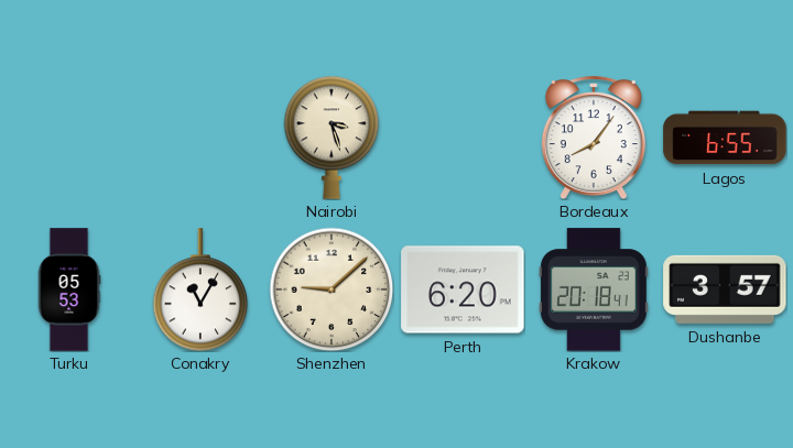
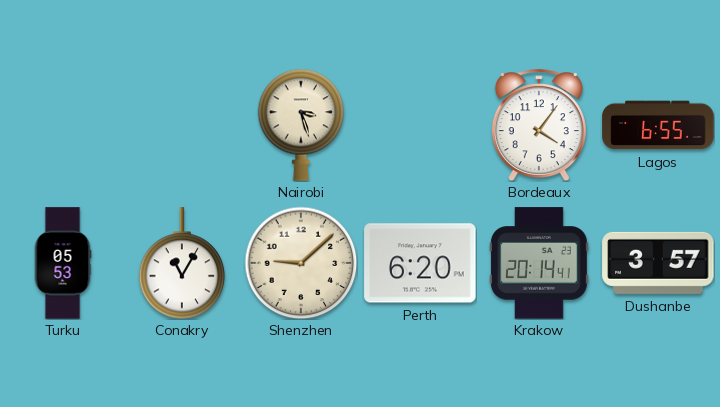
Bordeaux: 8:06 -> 4:06
Krakow: 20:18 -> 20:14
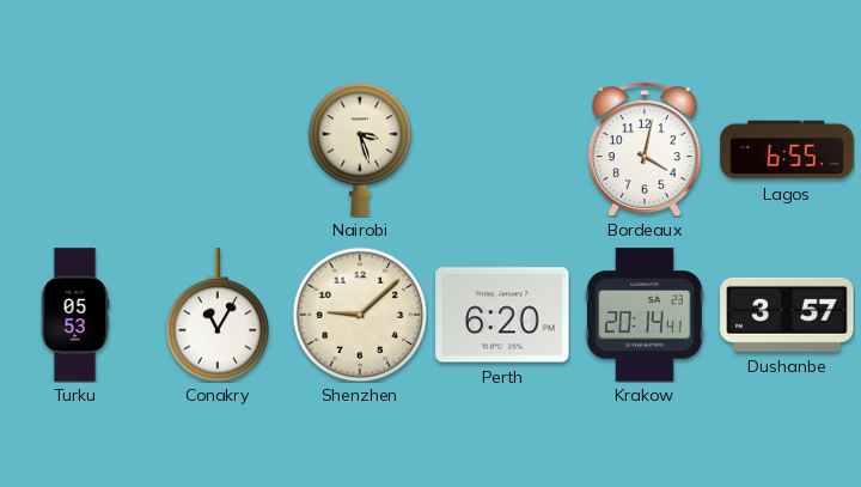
Bordeaux: 4:06 -> 4:02
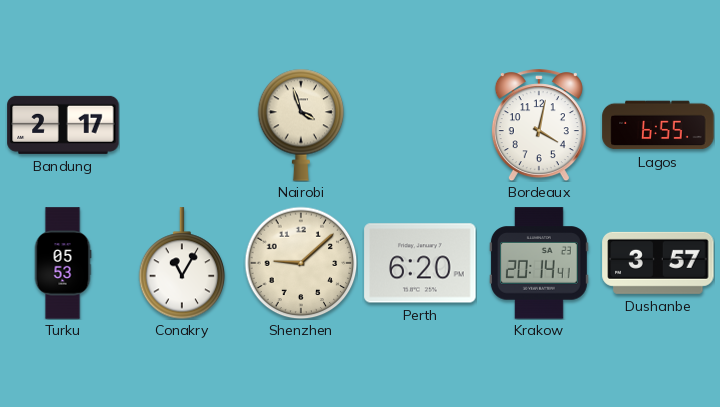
Bandung: none -> 2:17
Nairobi: 3:27 -> 3:57
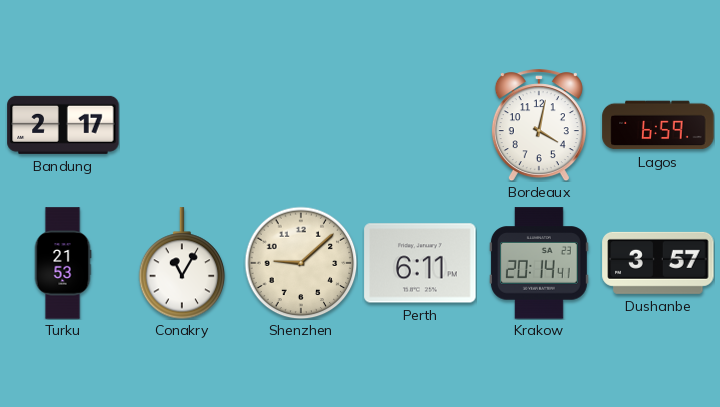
Nairobi: 3:57 -> none
Lagos: 6:55 -> 6:59
Turku: 05:53 -> 21:53
Perth: 6:20 -> 6:11
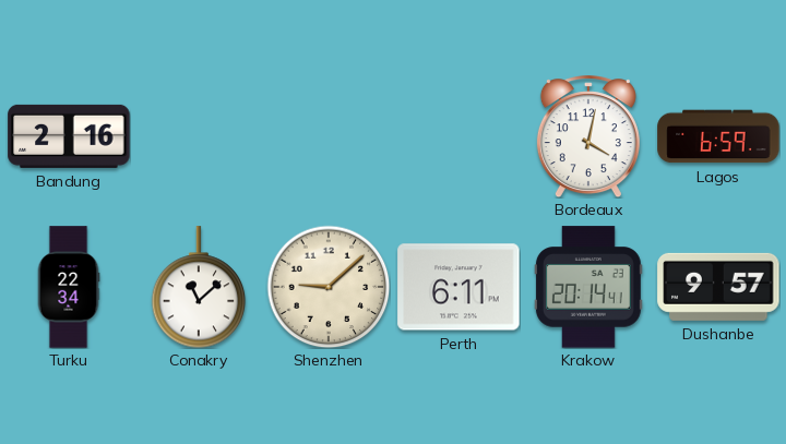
Bandung: 2:17 -> 2:16
Turku: 21:53 -> 22:34
Conakry: 11:05 -> 11:08
Dushanbe: 3:57 -> 9:57
